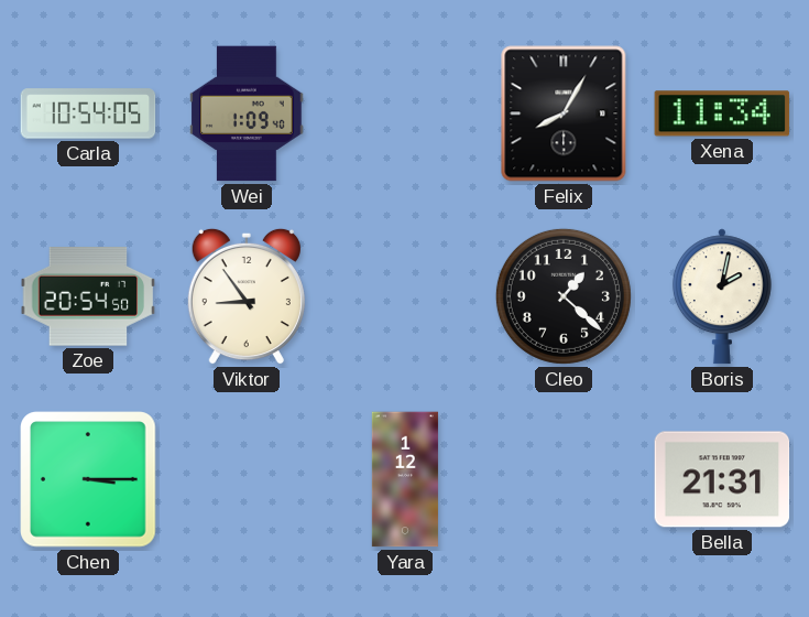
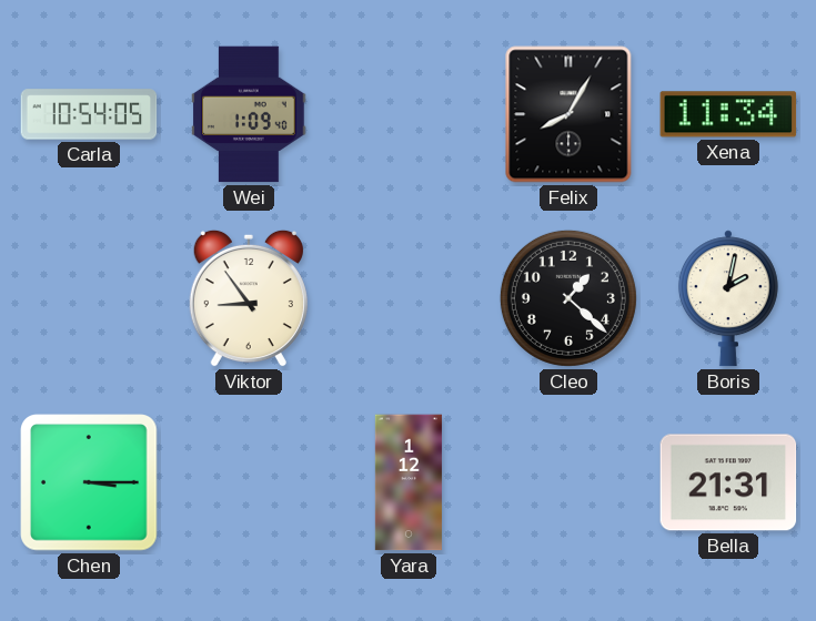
Zoe: 20:54 -> none
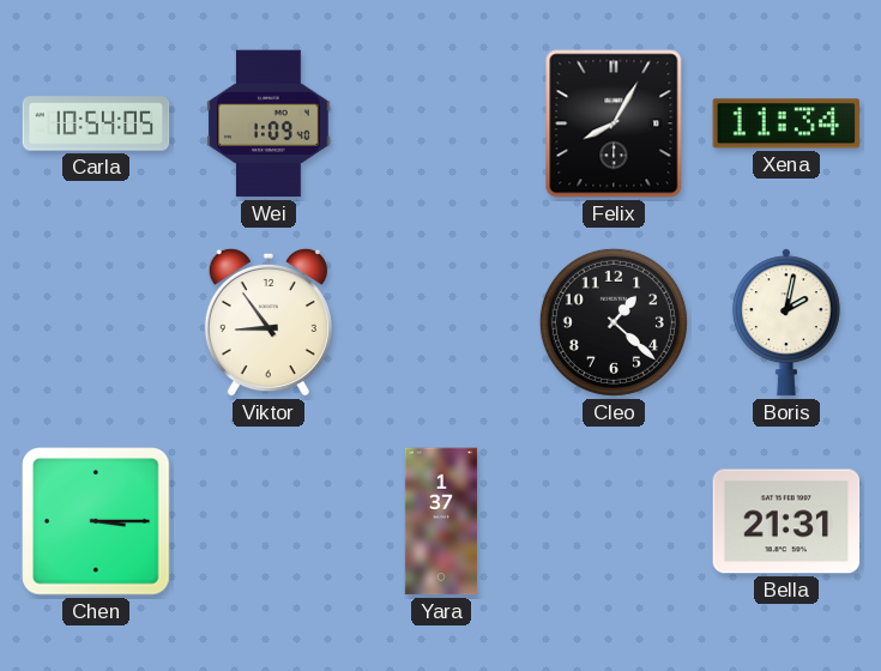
Yara: 1:12 -> 1:37
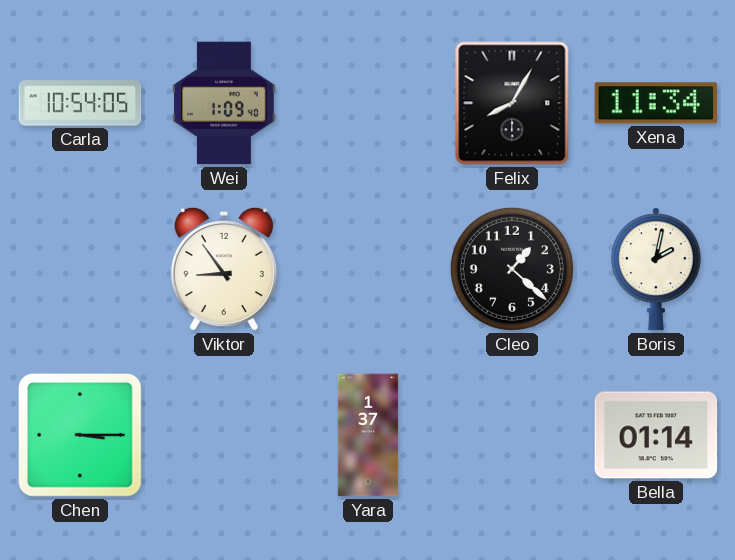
Bella: 21:31 -> 01:14
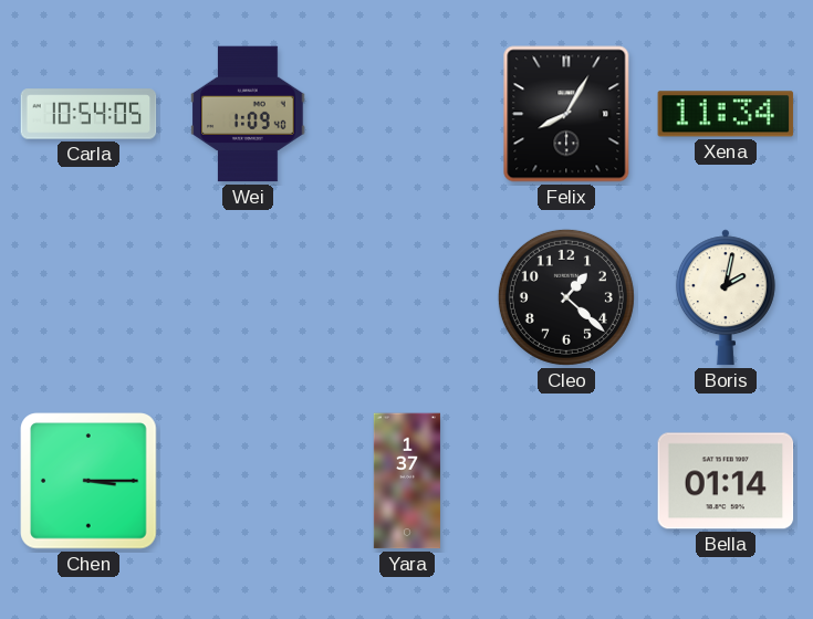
Viktor: 8:54 -> none
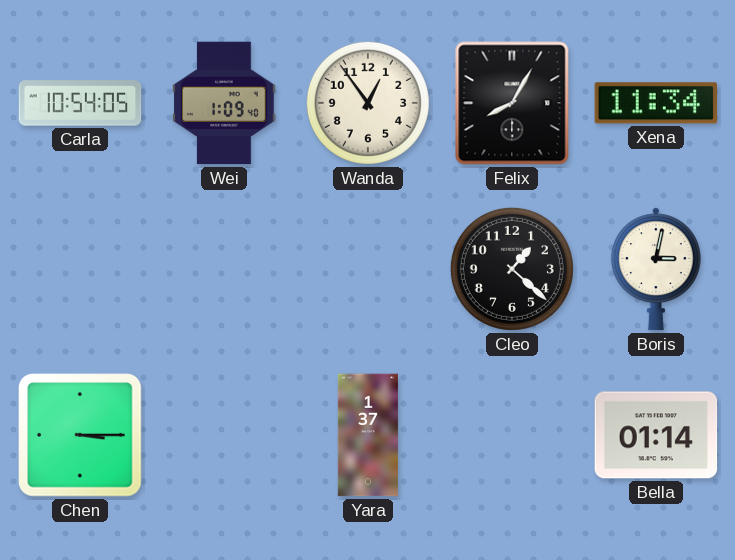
Wanda: none -> 12:54
Boris: 2:02 -> 3:02
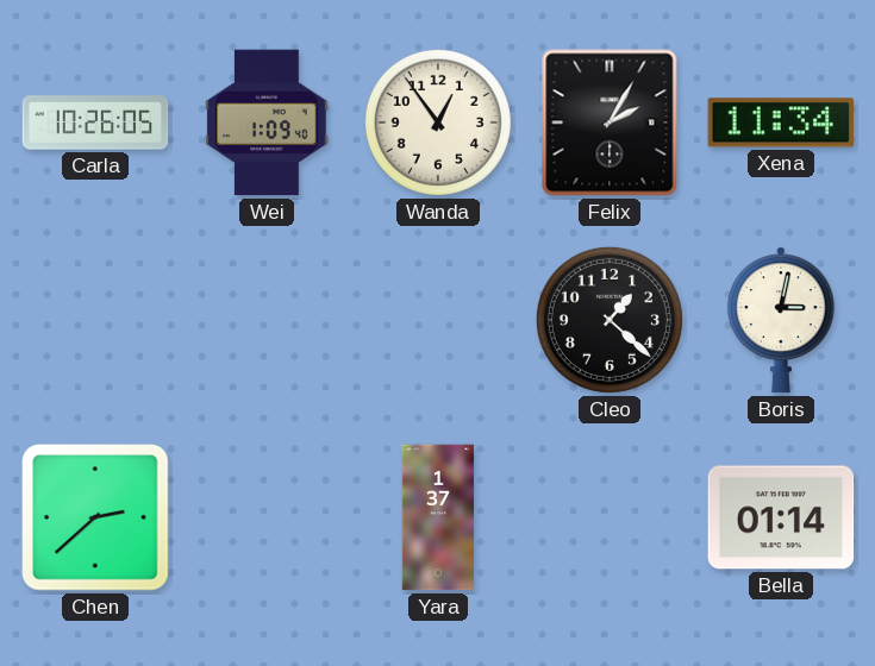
Carla: 10:54 -> 10:26
Felix: 8:05 -> 2:05
Chen: 3:15 -> 2:38
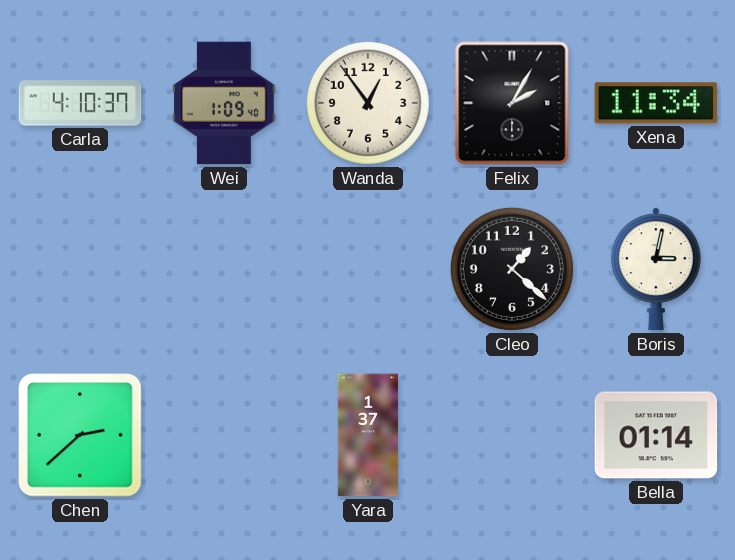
Carla: 10:26 -> 4:10
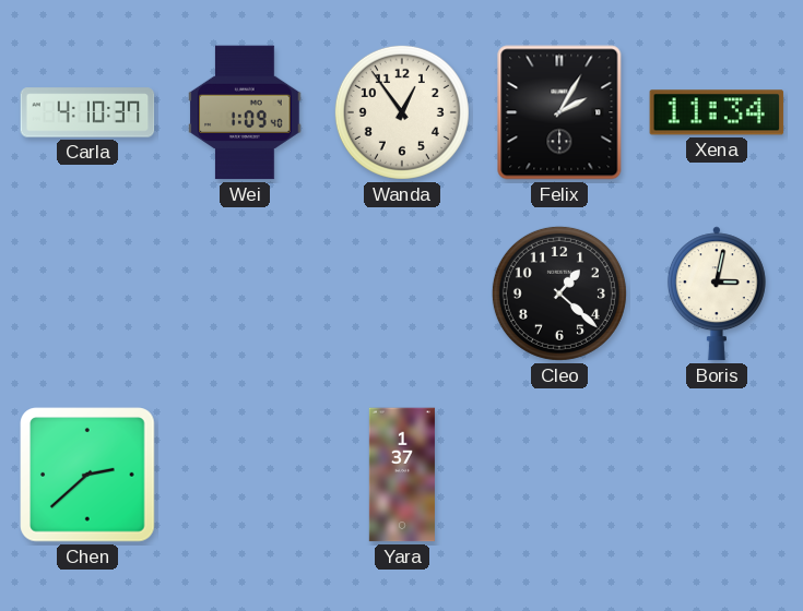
Bella: 01:14 -> none
